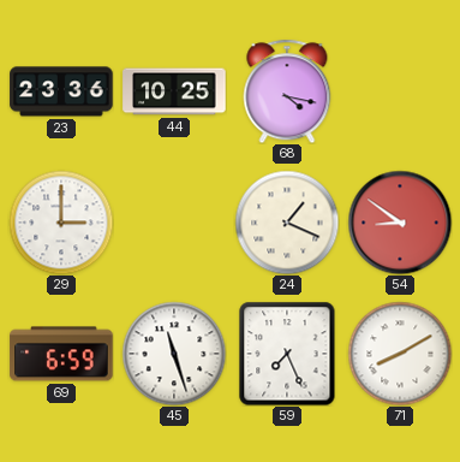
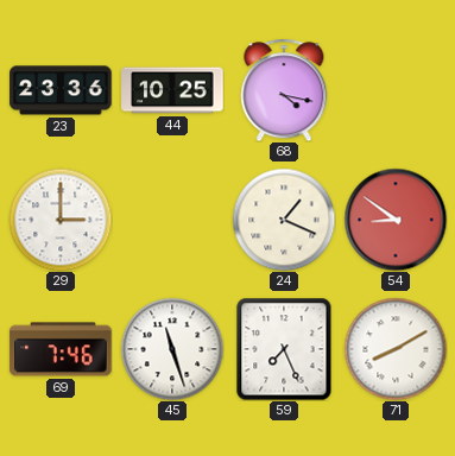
69: 6:59 -> 7:46
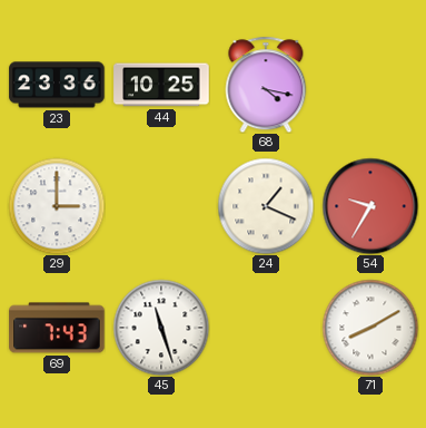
54: 8:51 -> 9:35
69: 7:46 -> 7:43
59: 7:26 -> none
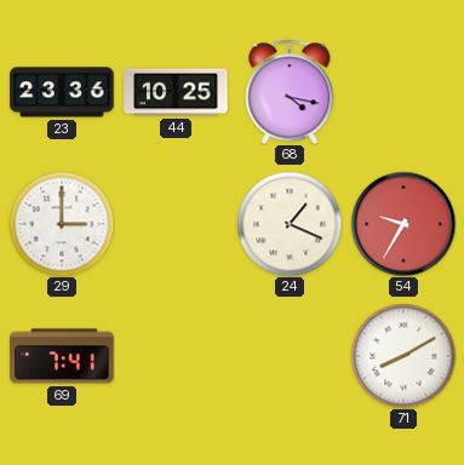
69: 7:43 -> 7:41
45: 11:27 -> none
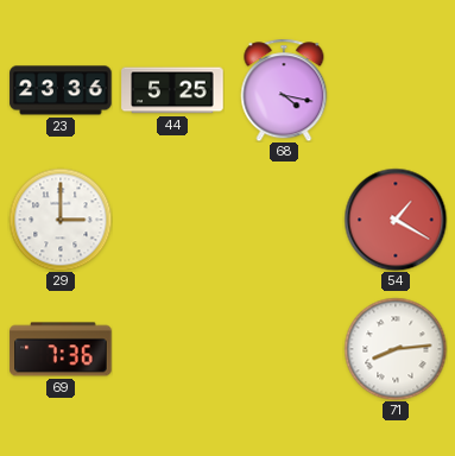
44: 10:25 -> 5:25
24: 1:19 -> none
54: 9:35 -> 1:20
69: 7:41 -> 7:36
71: 8:10 -> 8:14
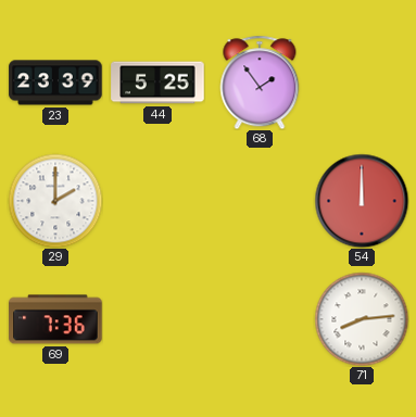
23: 23:36 -> 23:39
68: 4:17 -> 1:54
29: 3:00 -> 2:00
54: 1:20 -> 12:00
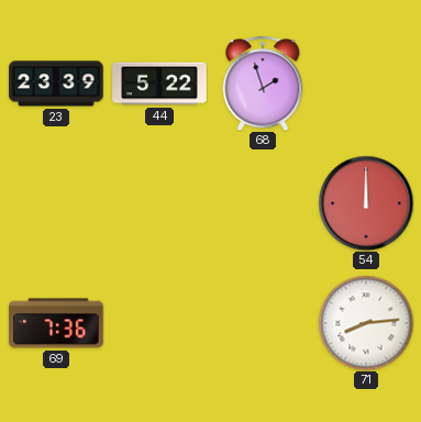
44: 5:25 -> 5:22
68: 1:54 -> 1:57
29: 2:00 -> none
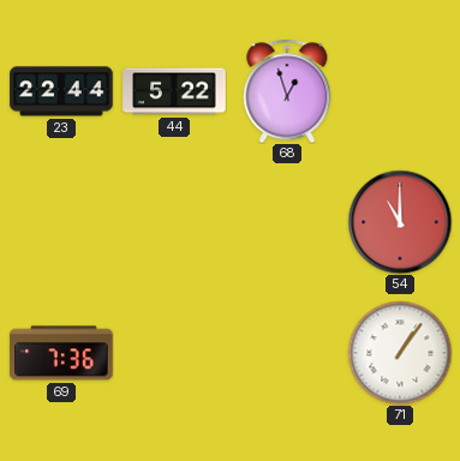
23: 23:39 -> 22:44
68: 1:57 -> 12:57
54: 12:00 -> 11:00
71: 8:14 -> 1:06
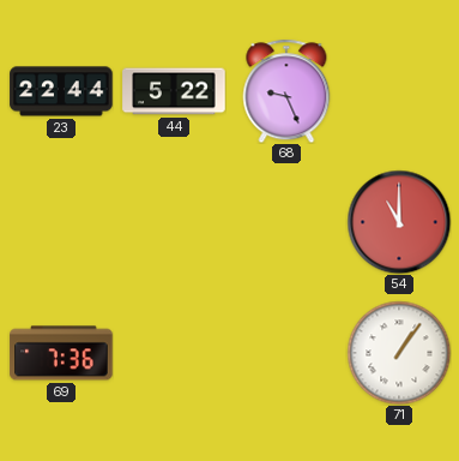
68: 12:57 -> 9:26
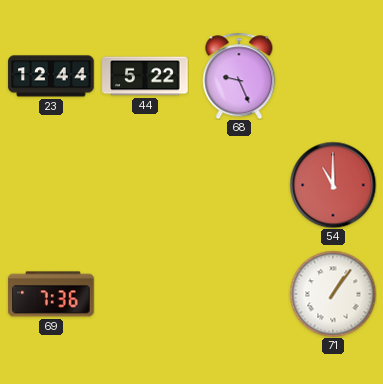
23: 22:44 -> 12:44
